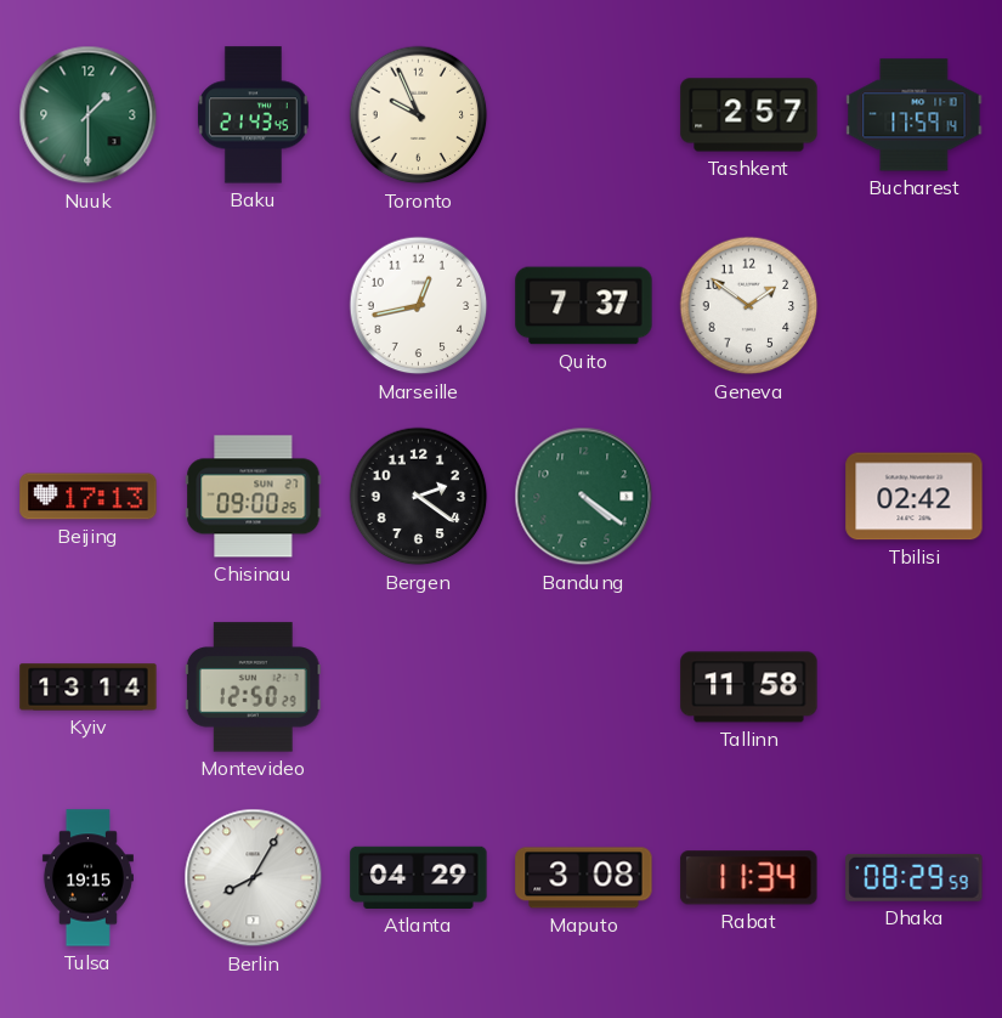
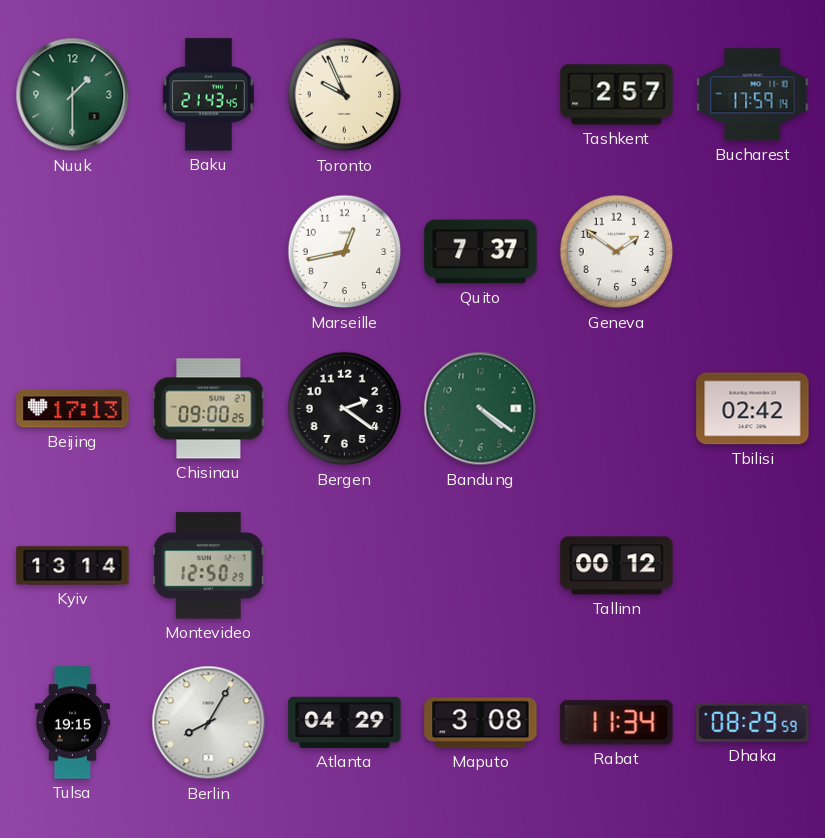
Tallinn: 11:58 -> 00:12
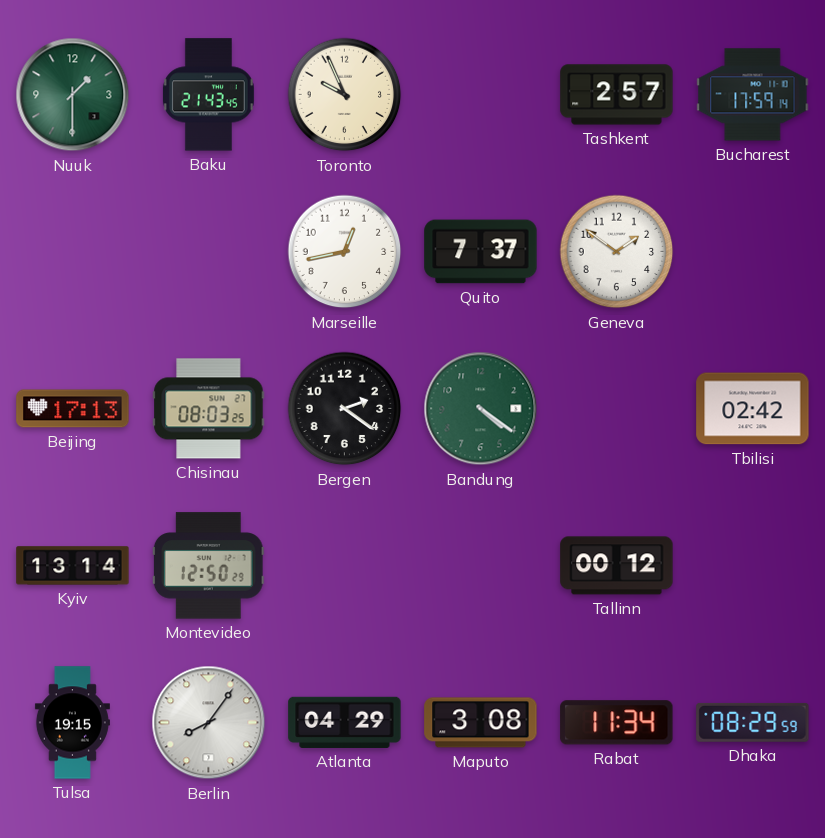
Chisinau: 09:00 -> 08:03
Berlin: 8:05 -> 8:06
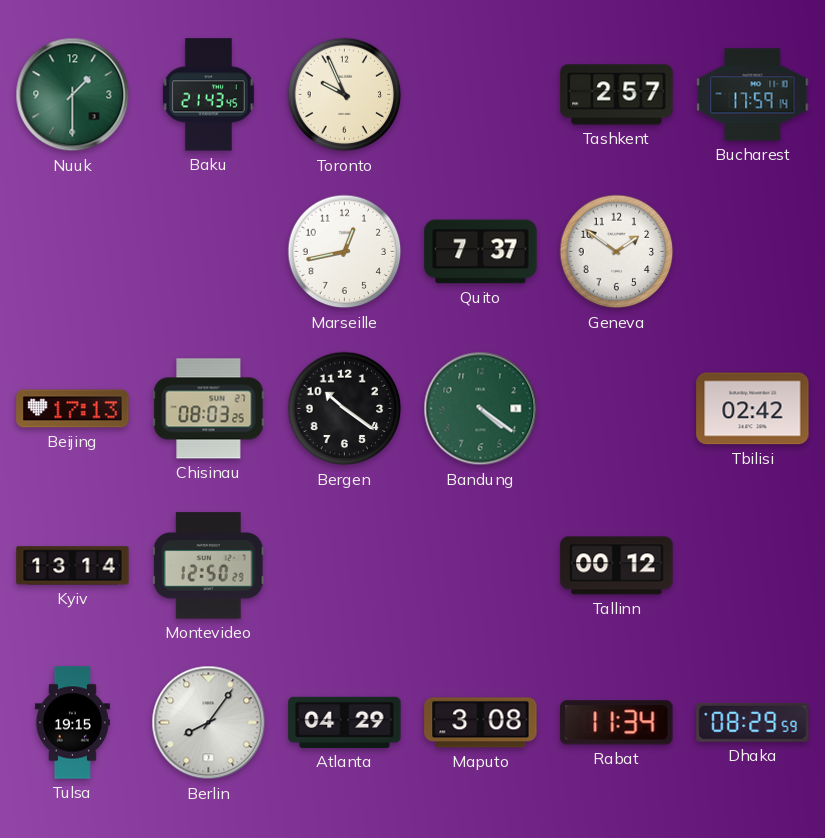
Bergen: 2:21 -> 10:21
